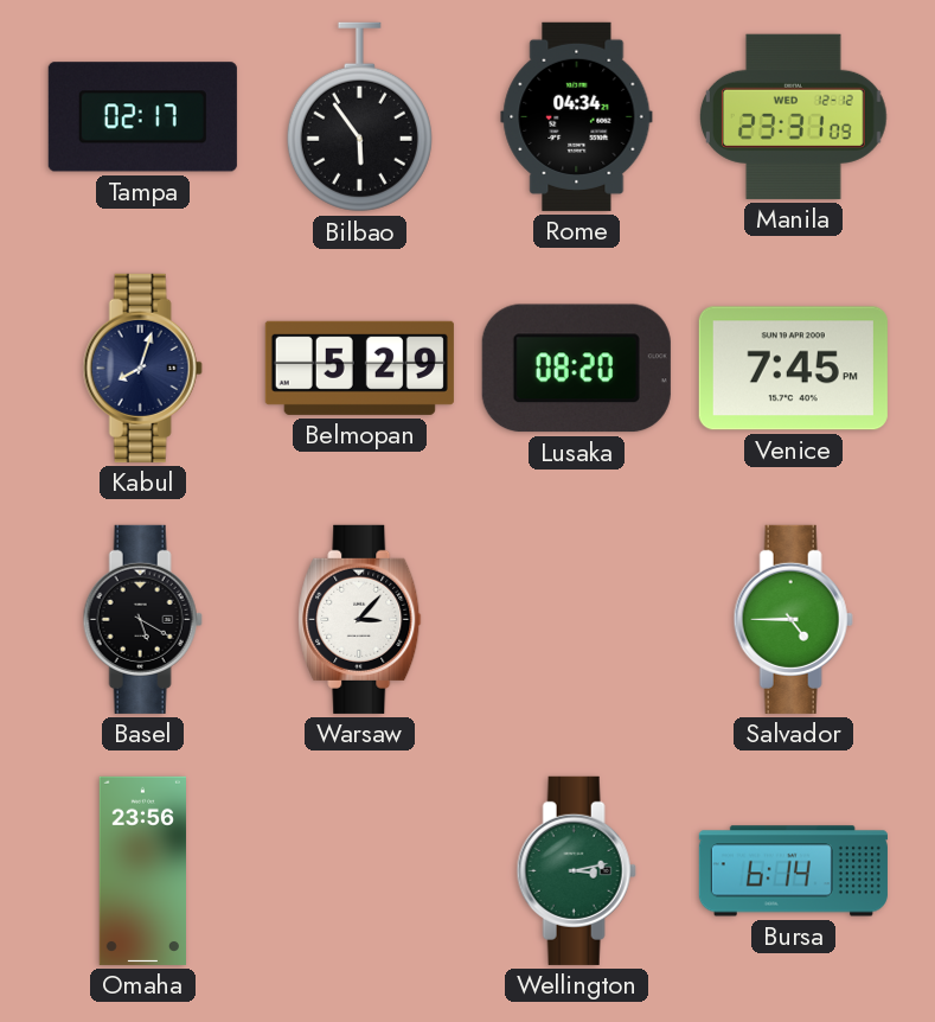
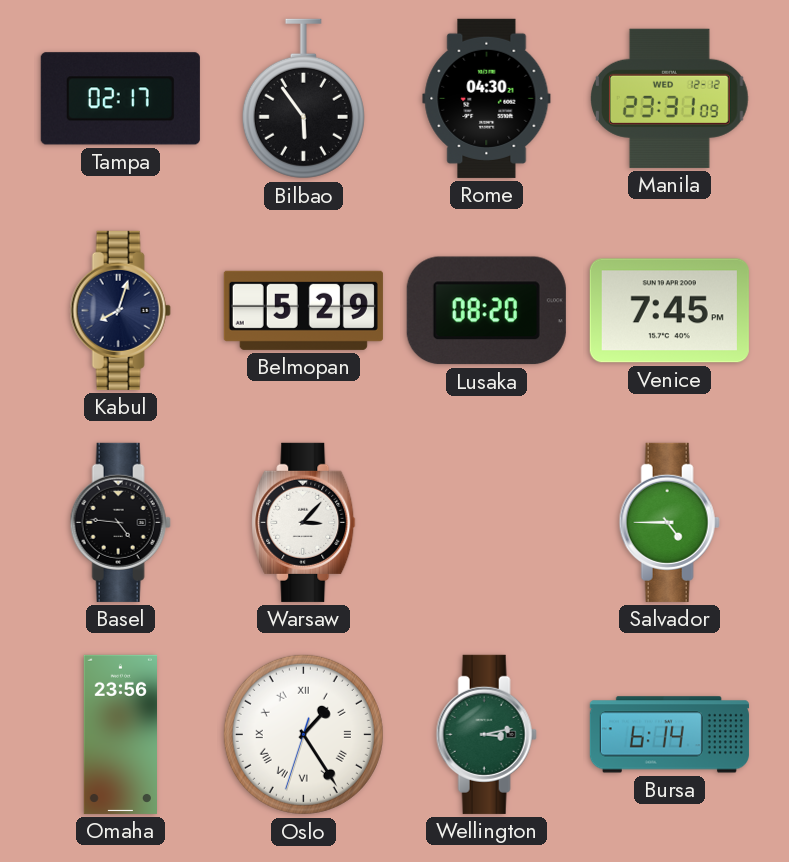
Rome: 04:34 -> 04:30
Basel: 5:20 -> 4:46
Oslo: none -> 1:24
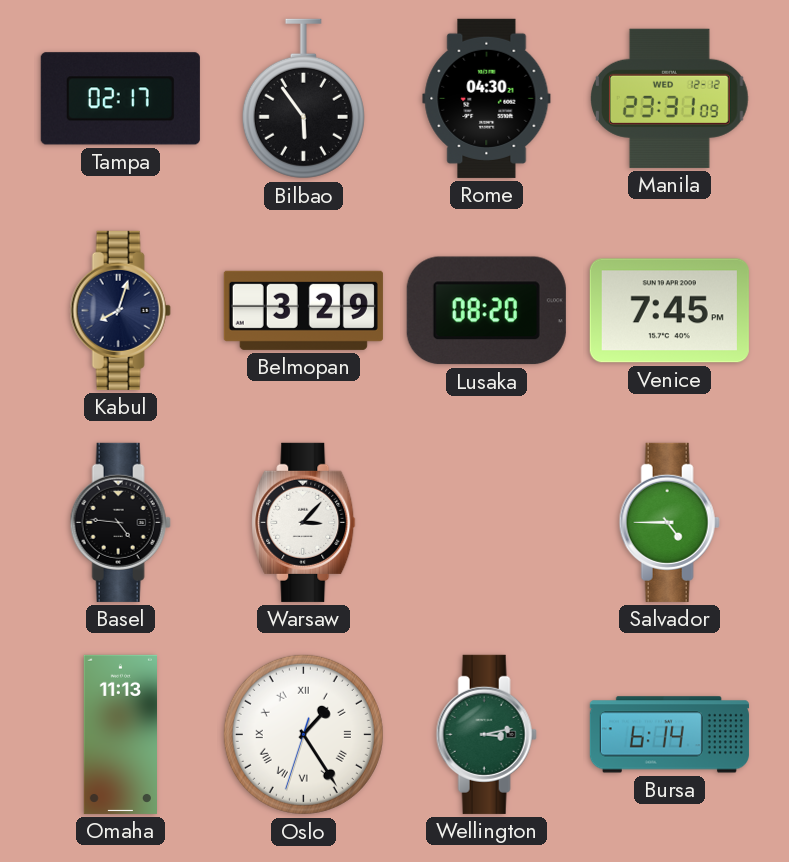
Belmopan: 5:29 -> 3:29
Omaha: 23:56 -> 11:13
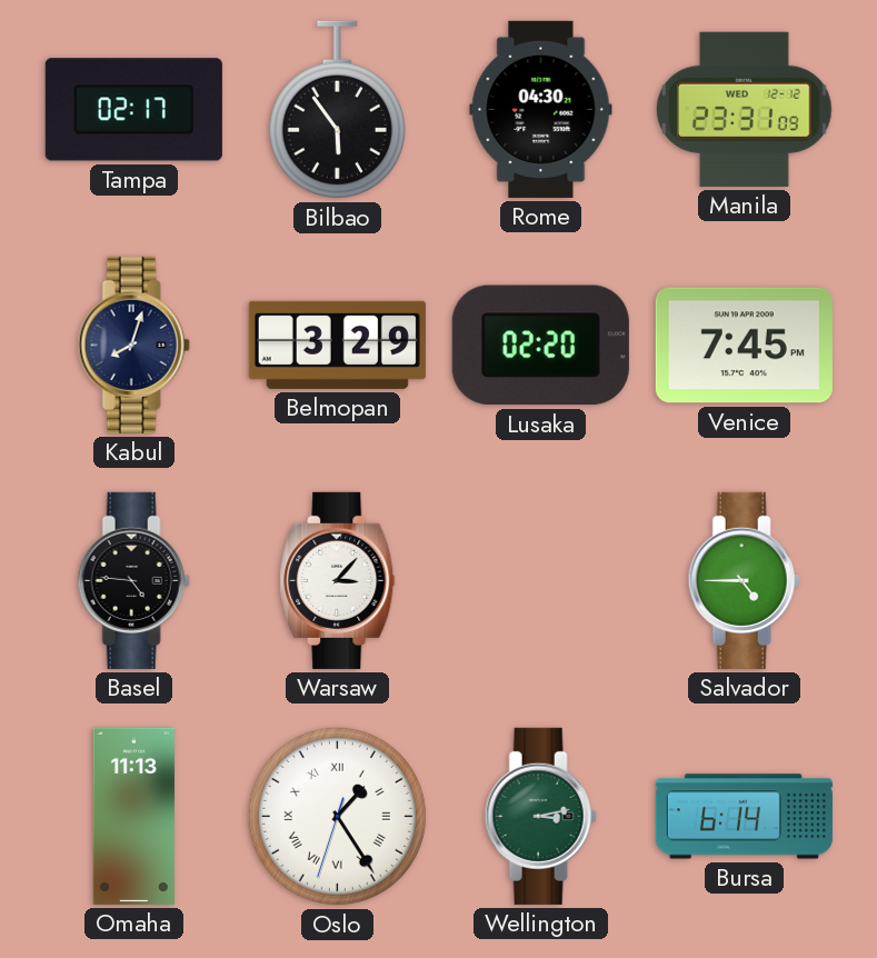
Lusaka: 08:20 -> 02:20
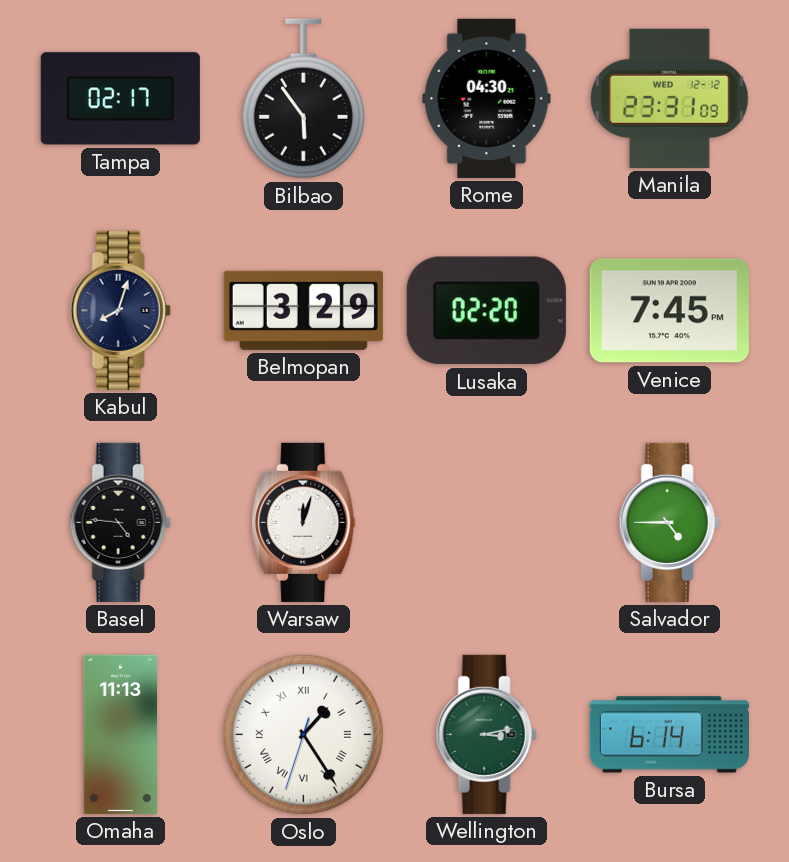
Warsaw: 3:07 -> 12:03
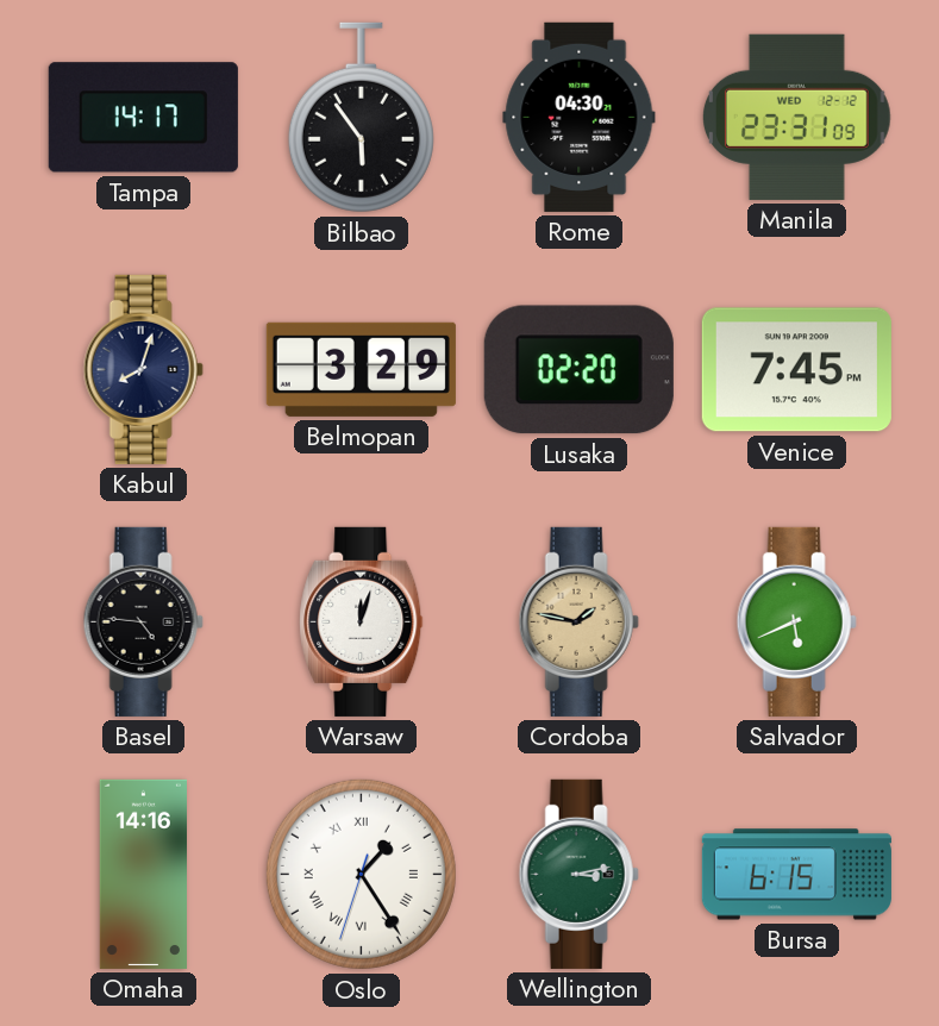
Tampa: 02:17 -> 14:17
Cordoba: none -> 1:47
Salvador: 4:45 -> 5:41
Omaha: 11:13 -> 14:16
Bursa: 6:14 -> 6:15
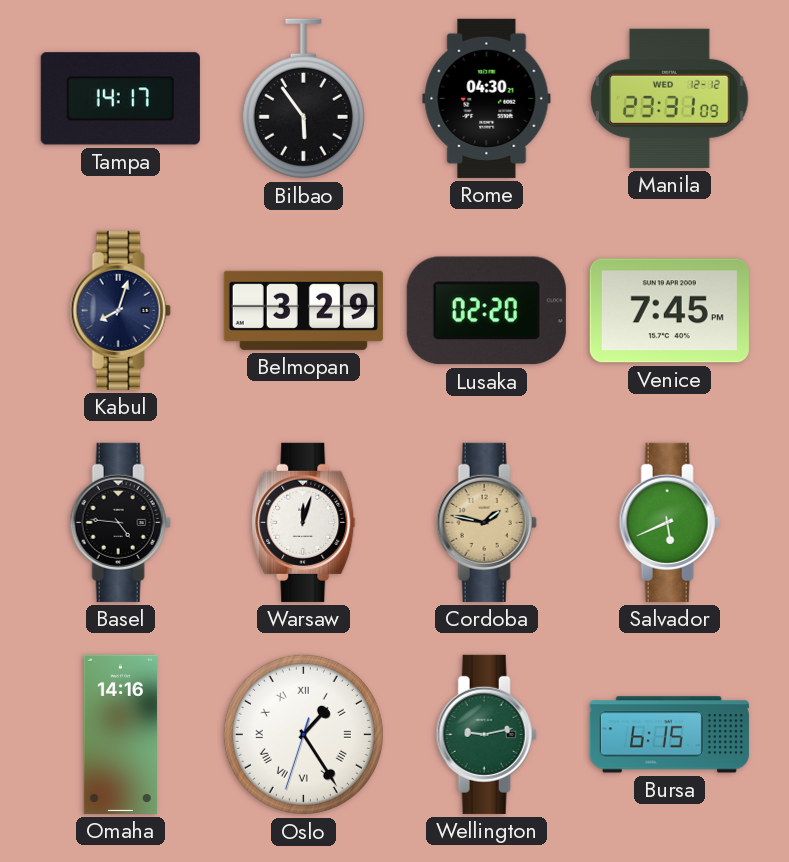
Wellington: 3:13 -> 9:13
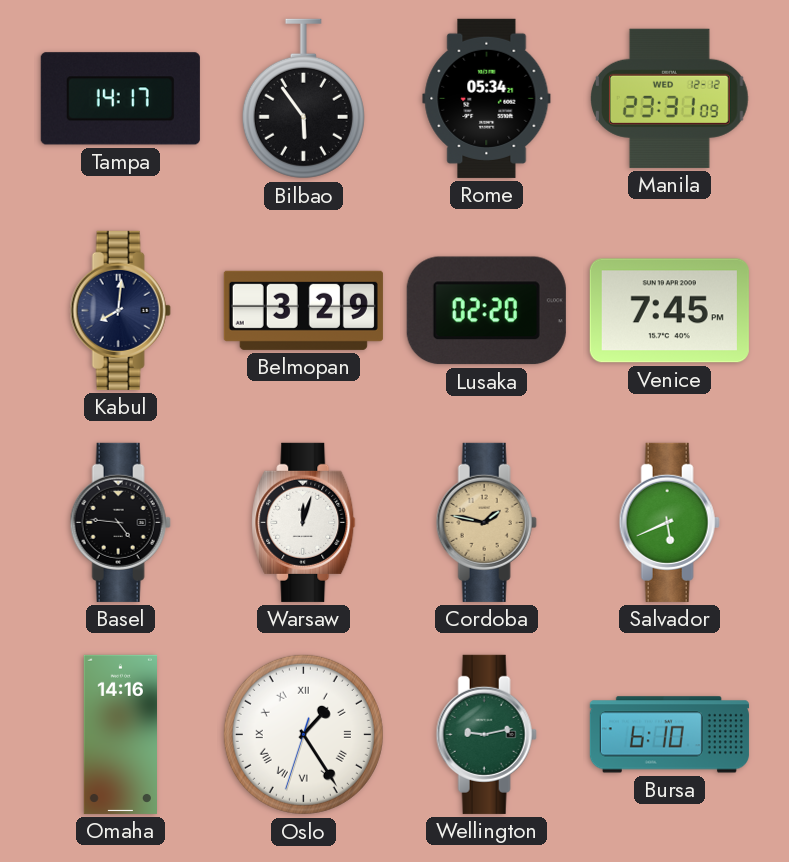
Rome: 04:30 -> 05:34
Kabul: 8:03 -> 8:01
Bursa: 6:15 -> 6:10
